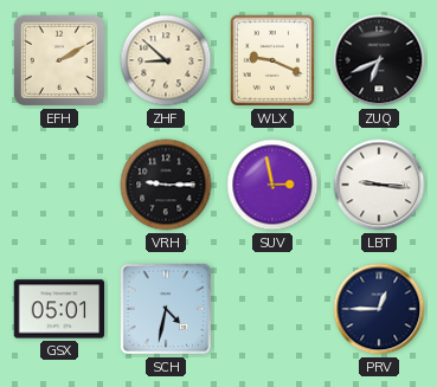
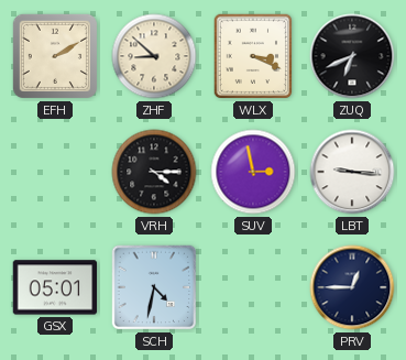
WLX: 9:19 -> 3:19
VRH: 9:15 -> 4:15
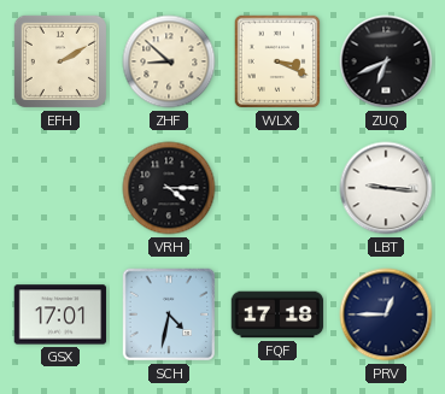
SUV: 2:58 -> none
GSX: 05:01 -> 17:01
FQF: none -> 17:18
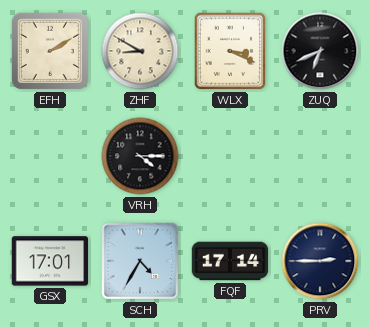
ZHF: 8:52 -> 8:50
LBT: 9:16 -> none
SCH: 4:32 -> 4:35
FQF: 17:18 -> 17:14
PRV: 12:45 -> 2:45
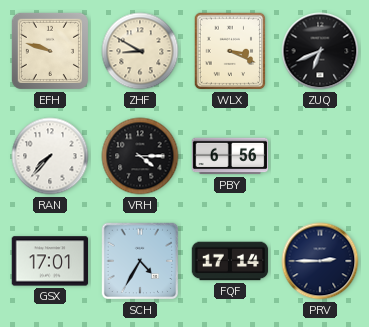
EFH: 2:10 -> 9:48
RAN: none -> 7:37
PBY: none -> 6:56
